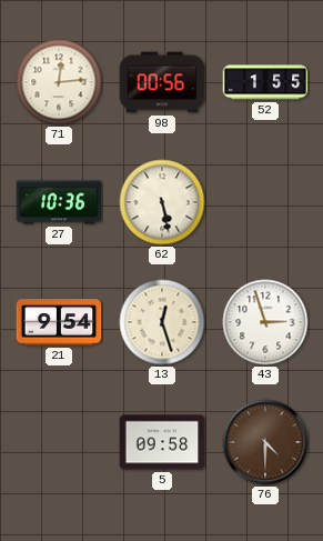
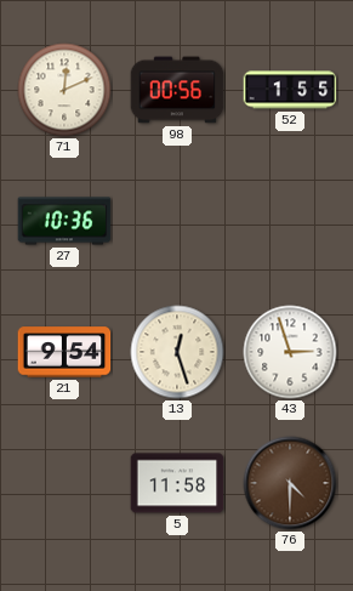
71: 12:14 -> 12:11
62: 5:28 -> none
5: 09:58 -> 11:58
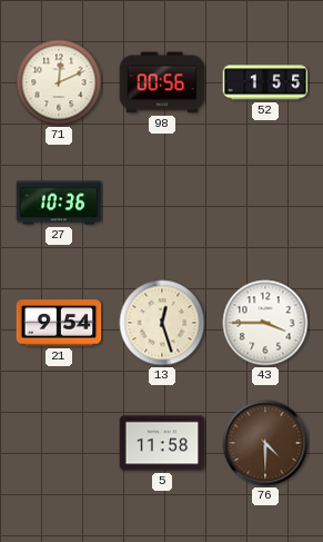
43: 2:57 -> 3:45
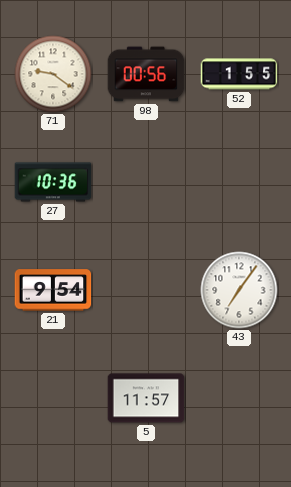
71: 12:11 -> 9:21
13: 12:27 -> none
43: 3:45 -> 7:06
5: 11:58 -> 11:57
76: 4:30 -> none
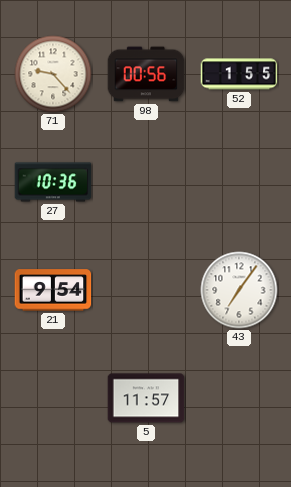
71: 9:21 -> 9:23
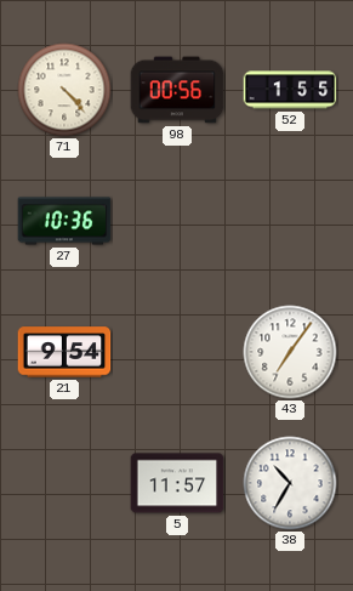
71: 9:23 -> 4:23
38: none -> 10:35
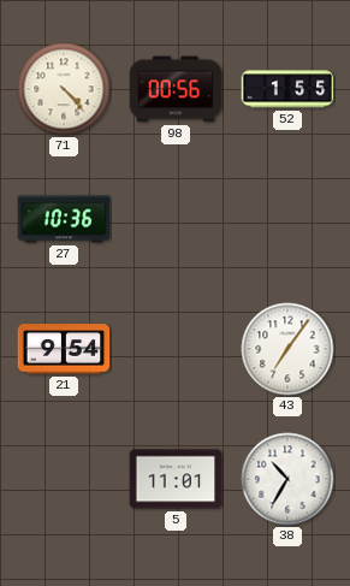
5: 11:57 -> 11:01
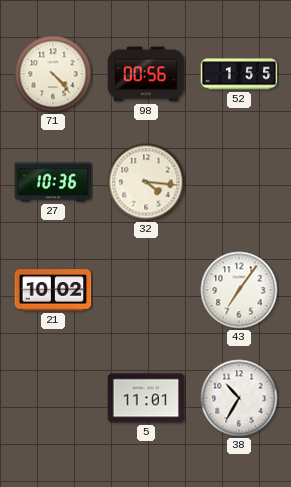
32: none -> 4:16
21: 9:54 -> 10:02
